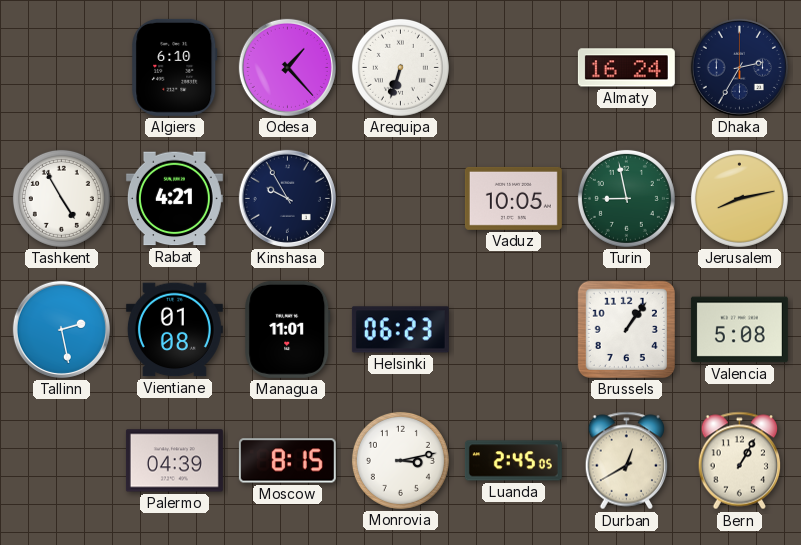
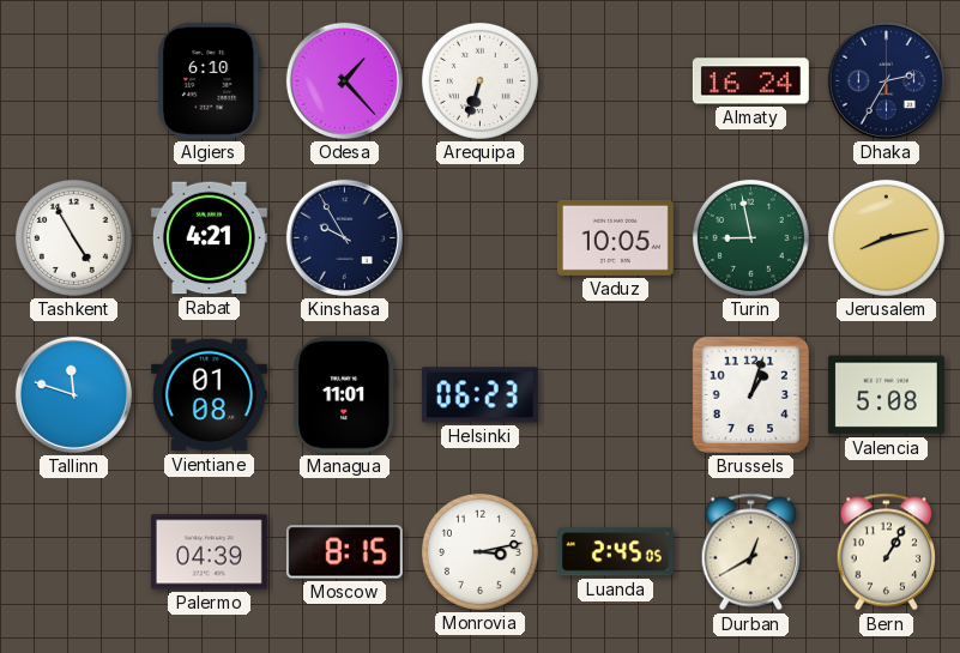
Tallinn: 2:28 -> 11:48
Brussels: 1:06 -> 1:03
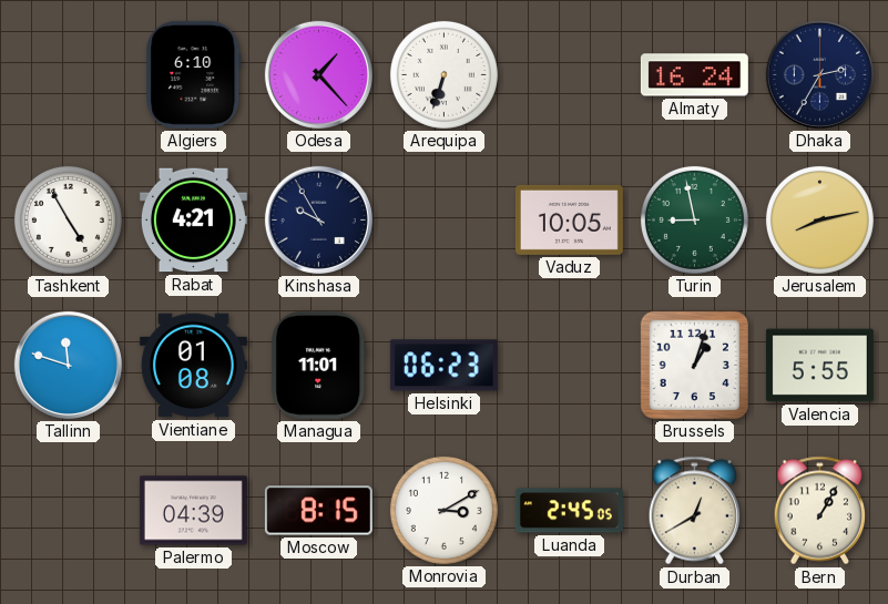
Valencia: 5:08 -> 5:55
Monrovia: 3:13 -> 3:10
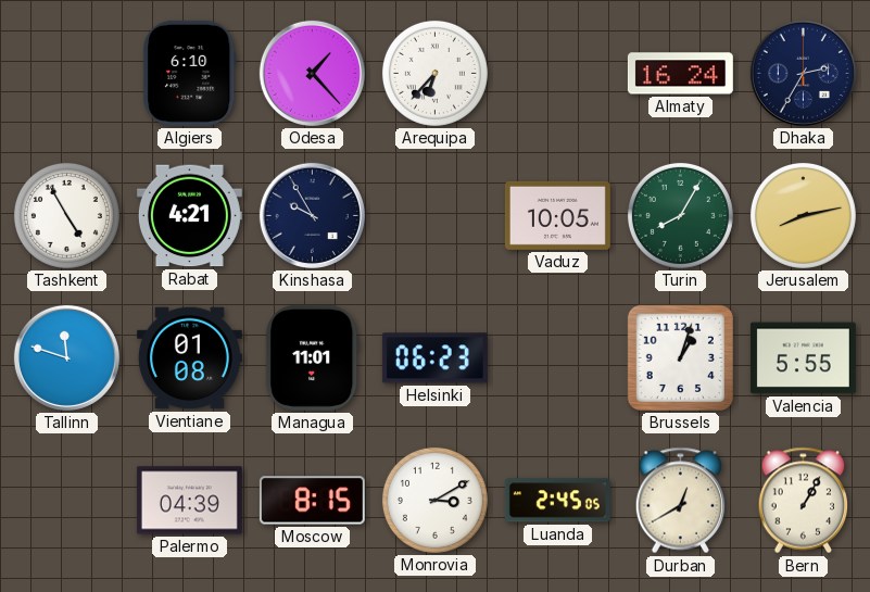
Arequipa: 6:33 -> 6:37
Turin: 8:58 -> 8:05
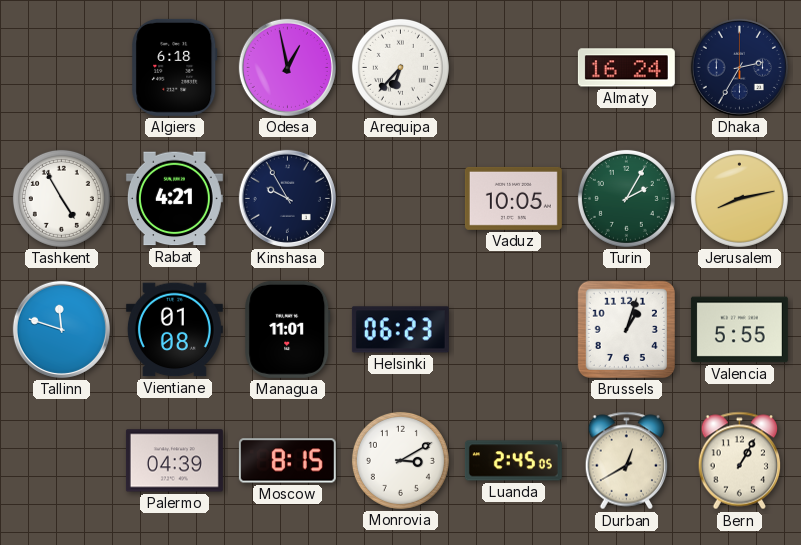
Algiers: 6:10 -> 6:18
Odesa: 1:23 -> 12:58
Turin: 8:05 -> 2:05
